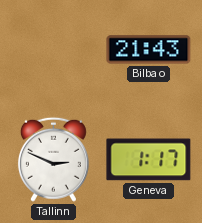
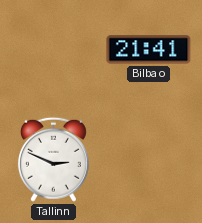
Bilbao: 21:43 -> 21:41
Geneva: 1:17 -> none
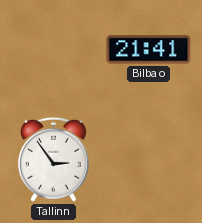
Tallinn: 2:49 -> 2:54
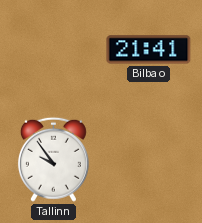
Tallinn: 2:54 -> 9:54
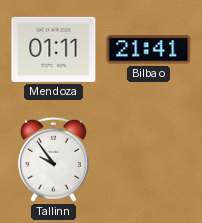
Mendoza: none -> 01:11
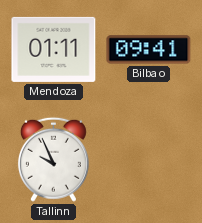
Bilbao: 21:41 -> 09:41
Tallinn: 9:54 -> 9:56
